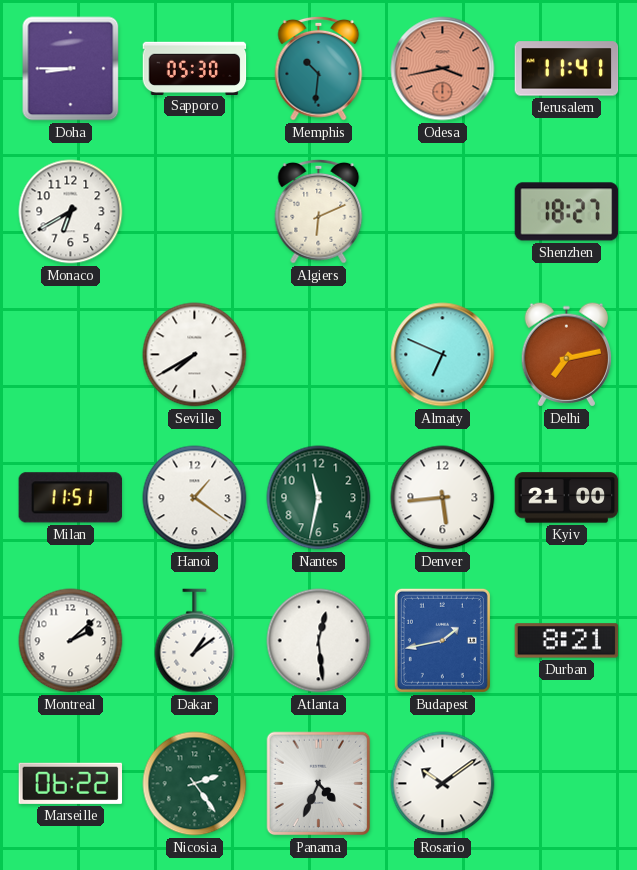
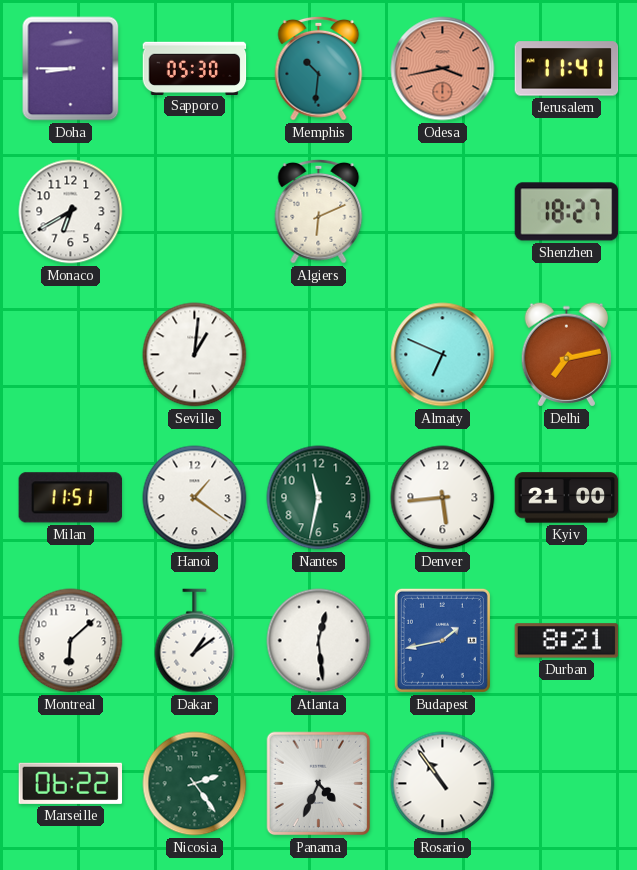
Seville: 7:40 -> 1:01
Montreal: 2:08 -> 6:08
Rosario: 10:09 -> 10:54
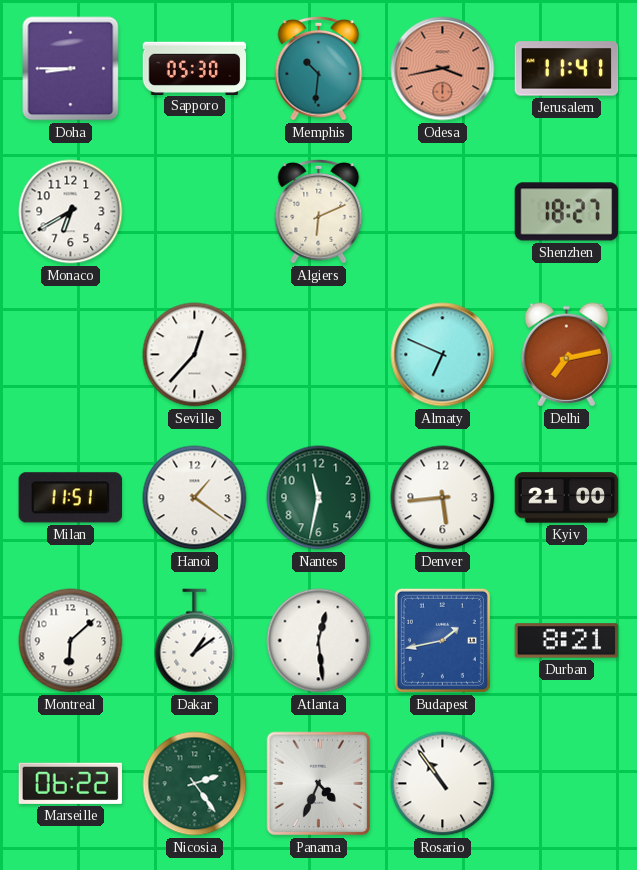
Seville: 1:01 -> 12:37
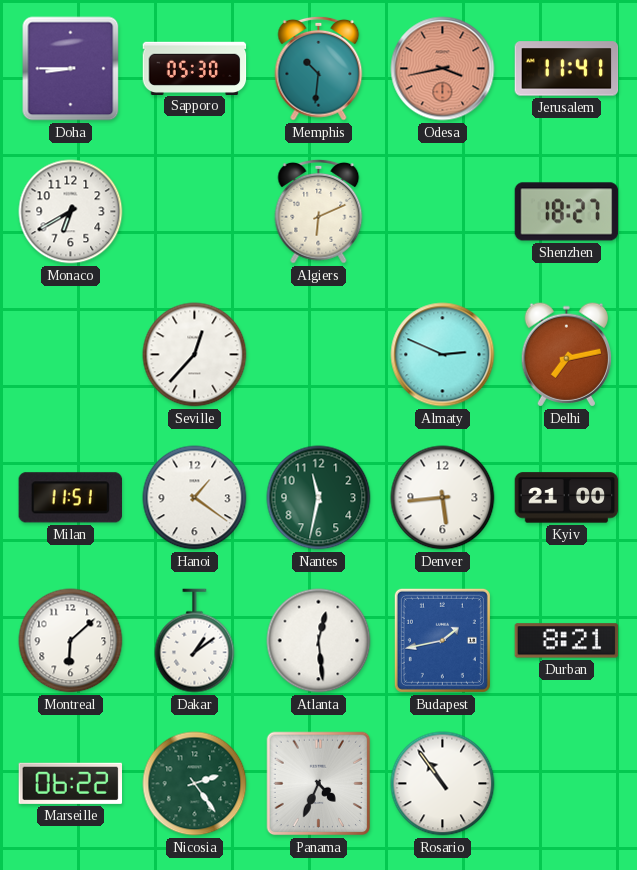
Almaty: 6:49 -> 2:49
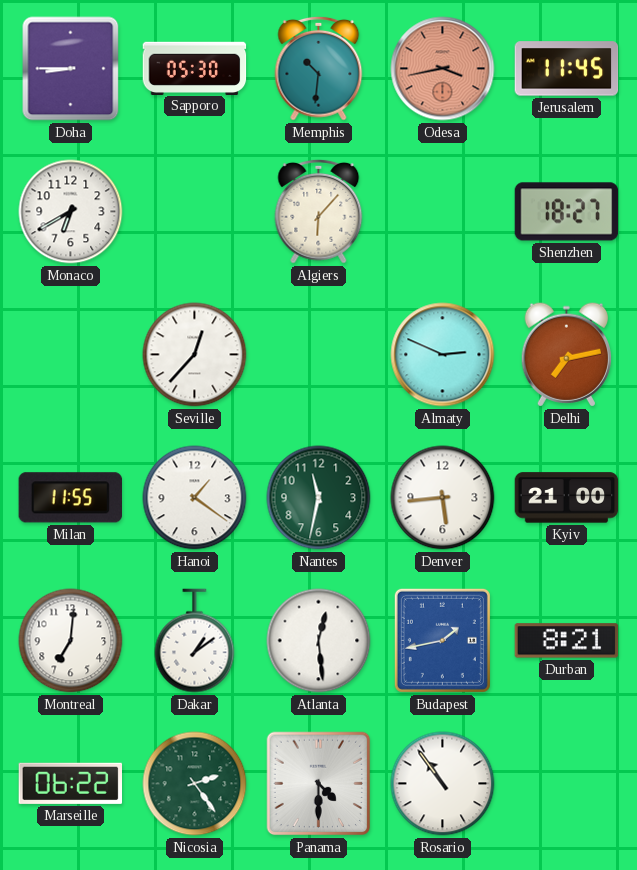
Jerusalem: 11:41 -> 11:45
Algiers: 6:11 -> 6:07
Milan: 11:51 -> 11:55
Montreal: 6:08 -> 7:01
Panama: 4:34 -> 4:30
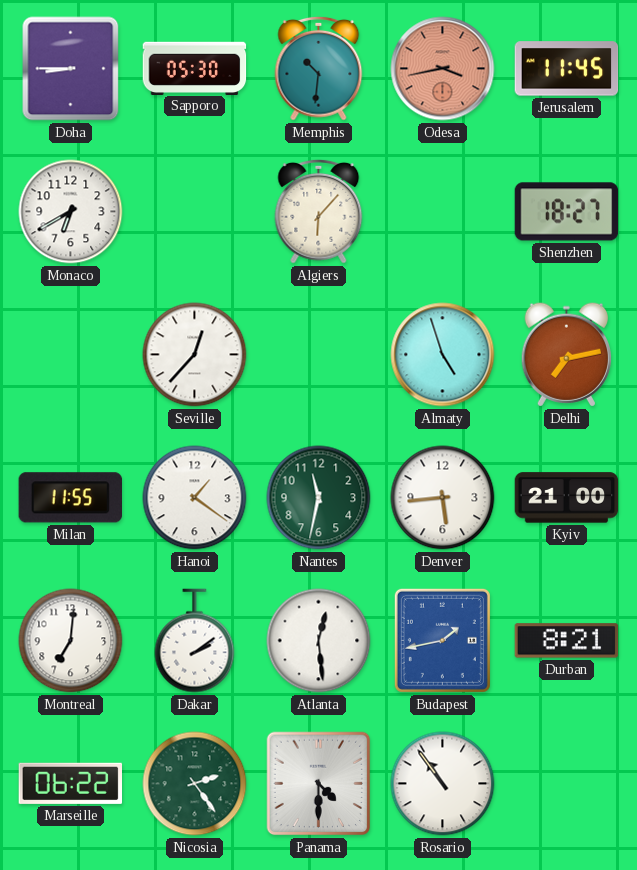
Almaty: 2:49 -> 4:57
Dakar: 1:09 -> 2:09
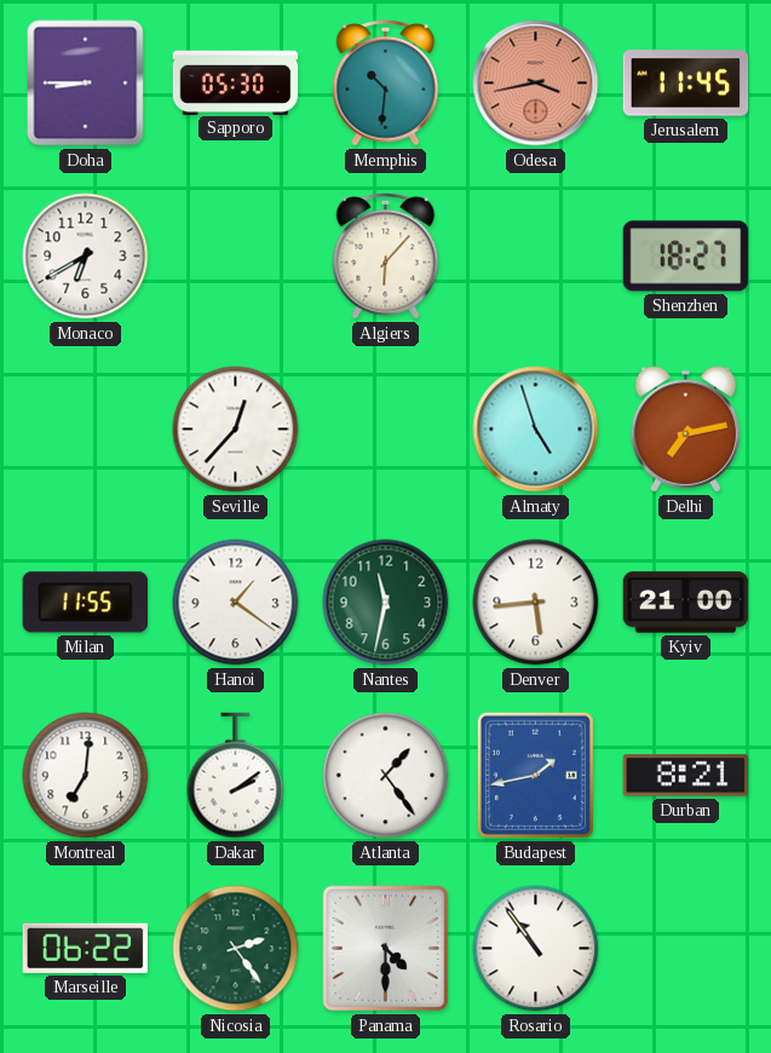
Atlanta: 12:29 -> 1:24
